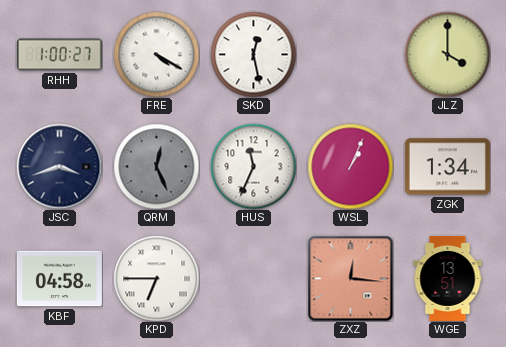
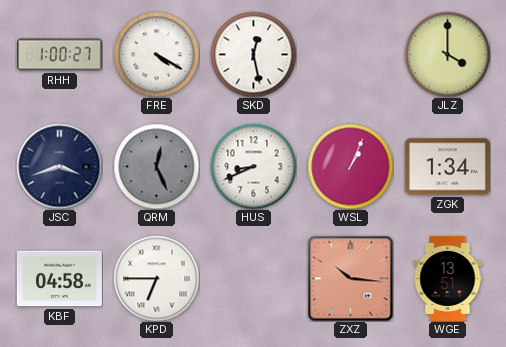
HUS: 11:34 -> 8:41
ZXZ: 12:16 -> 10:16
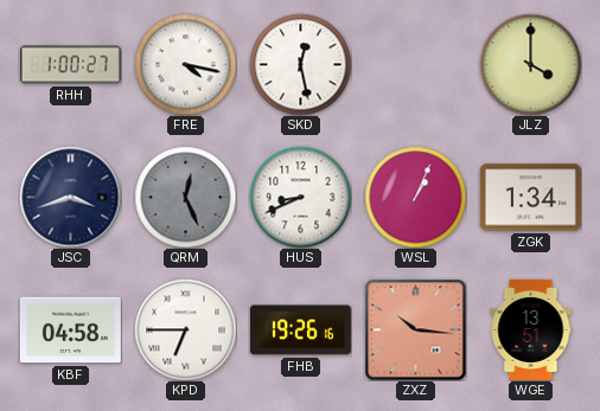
FRE: 4:20 -> 4:17
FHB: none -> 19:26
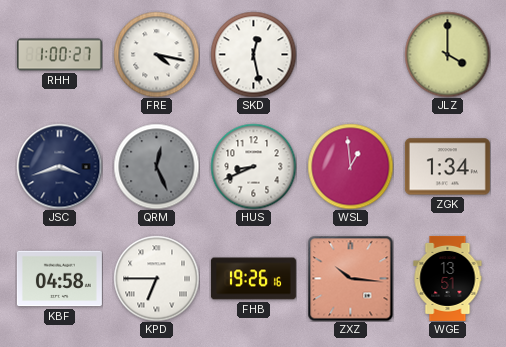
WSL: 1:04 -> 12:59
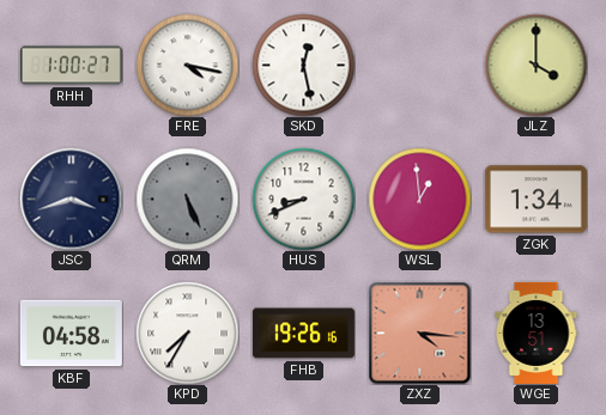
QRM: 12:26 -> 5:26
KPD: 6:45 -> 7:35
ZXZ: 10:16 -> 4:16
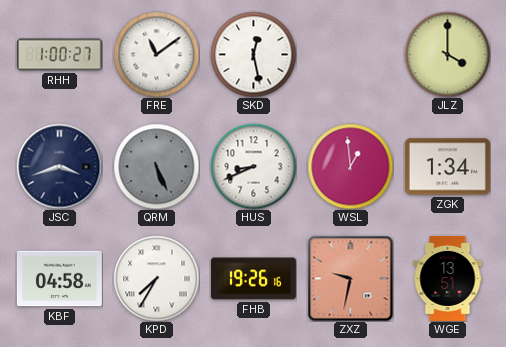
FRE: 4:17 -> 11:09
ZXZ: 4:16 -> 9:32
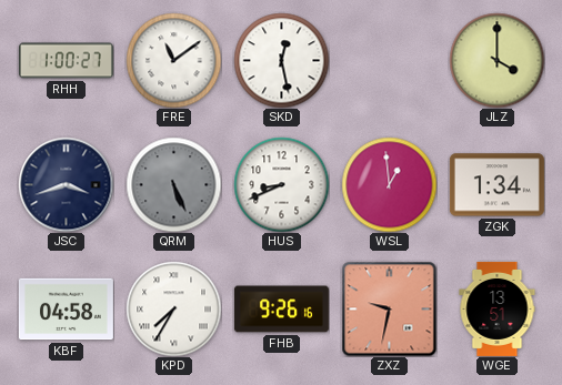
FHB: 19:26 -> 9:26
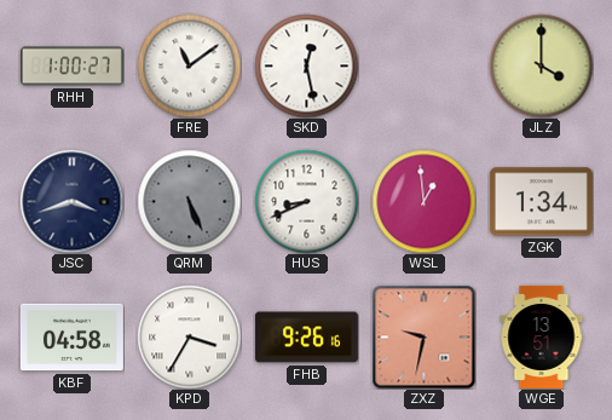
KPD: 7:35 -> 3:35
